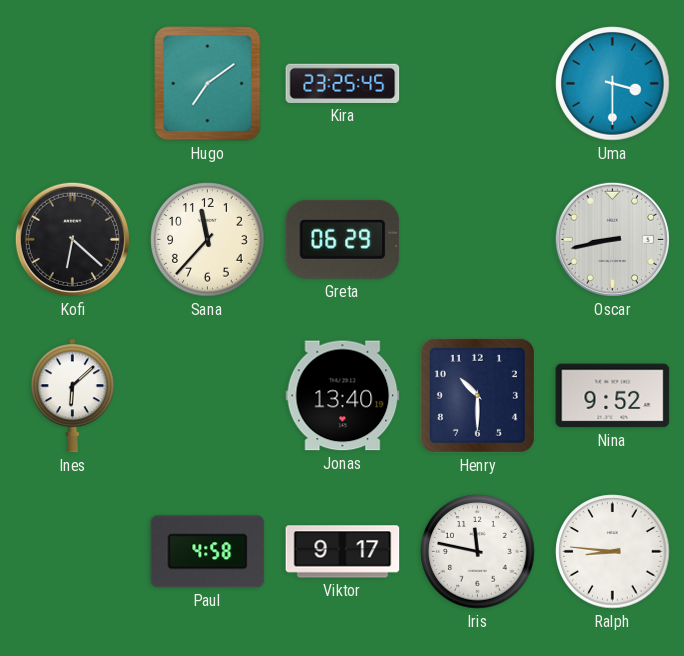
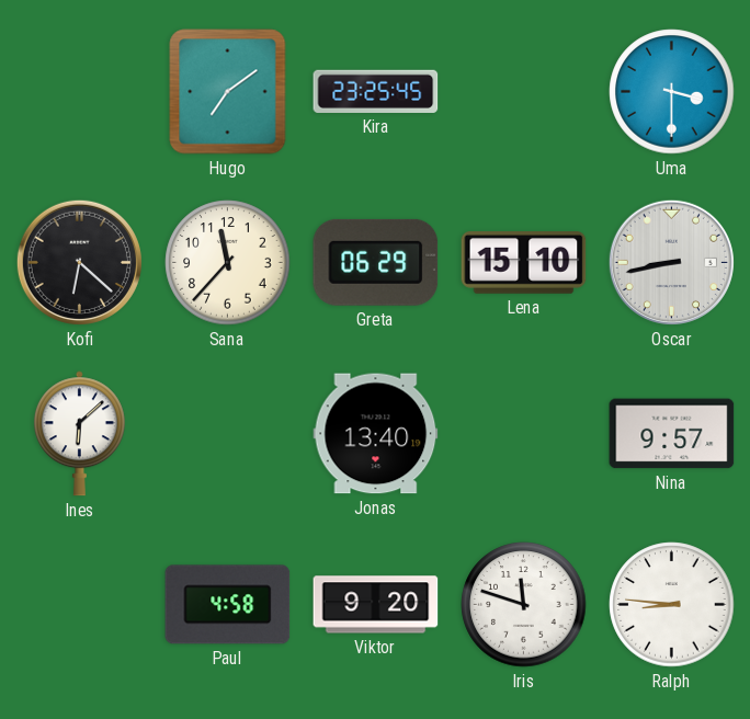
Lena: none -> 15:10
Henry: 10:30 -> none
Nina: 9:52 -> 9:57
Viktor: 9:17 -> 9:20
Iris: 11:47 -> 11:48
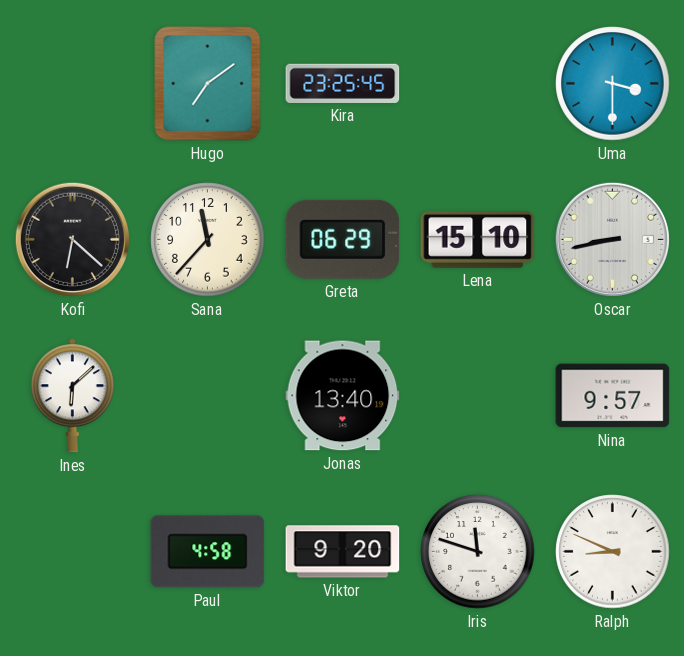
Ralph: 8:46 -> 8:49
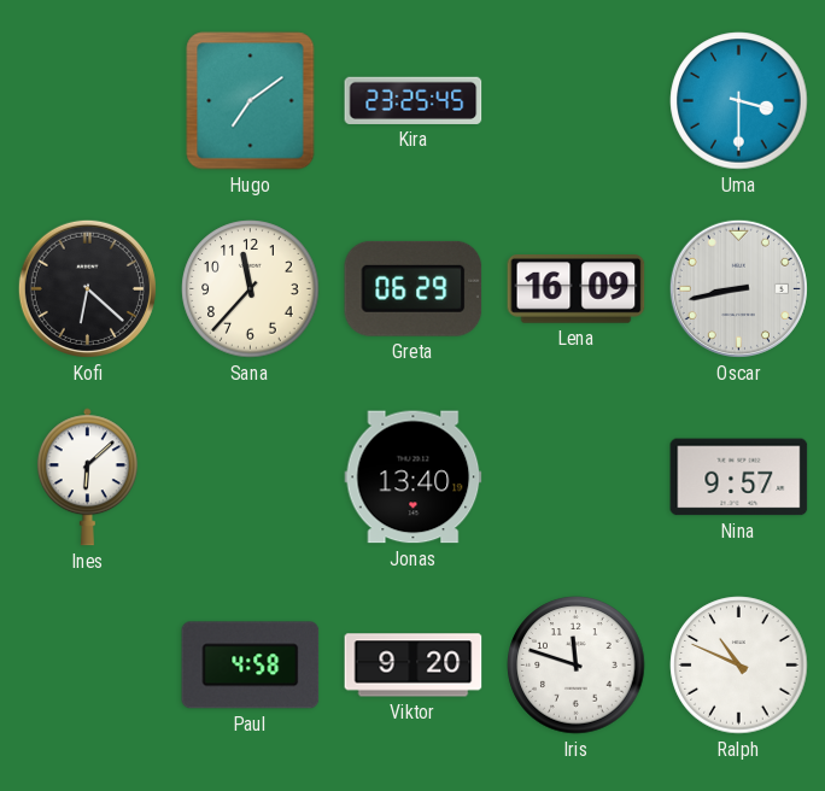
Lena: 15:10 -> 16:09
Ralph: 8:49 -> 10:49
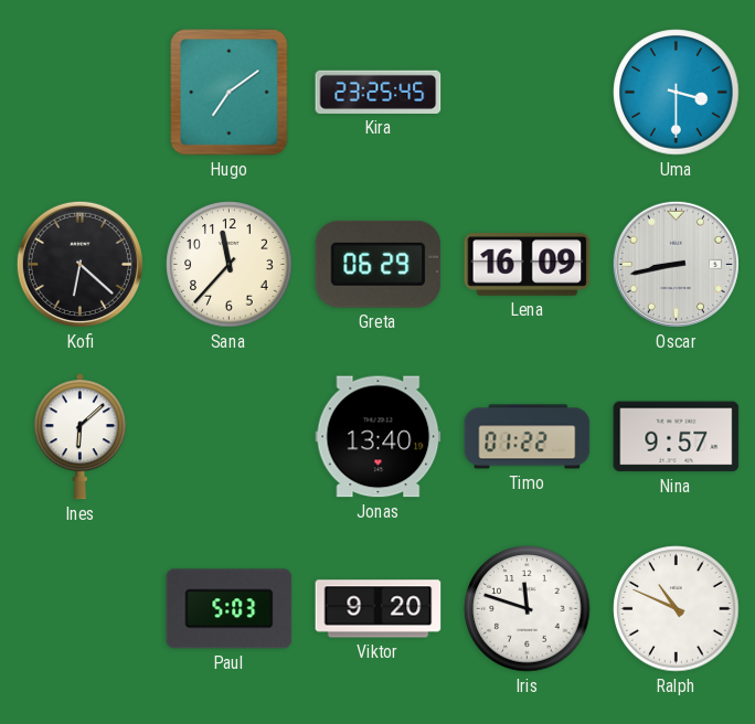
Timo: none -> 01:22
Paul: 4:58 -> 5:03
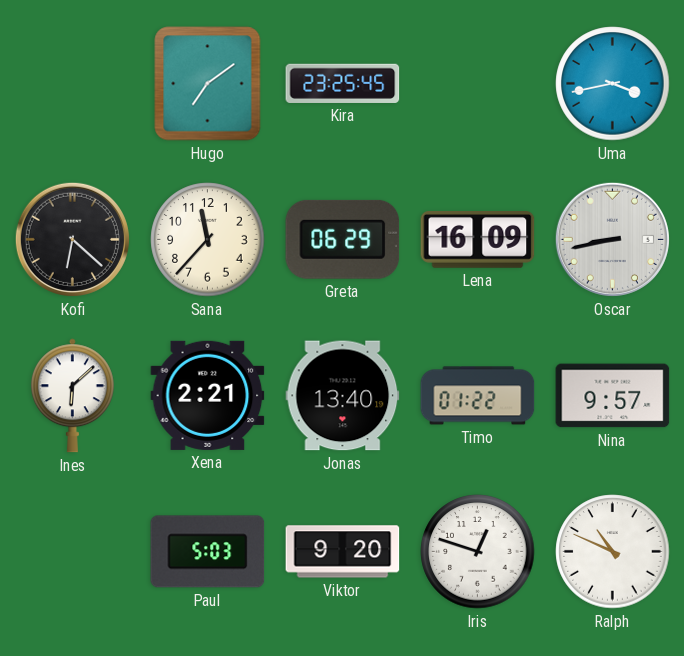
Uma: 3:30 -> 3:43
Xena: none -> 2:21
Iris: 11:48 -> 12:48
